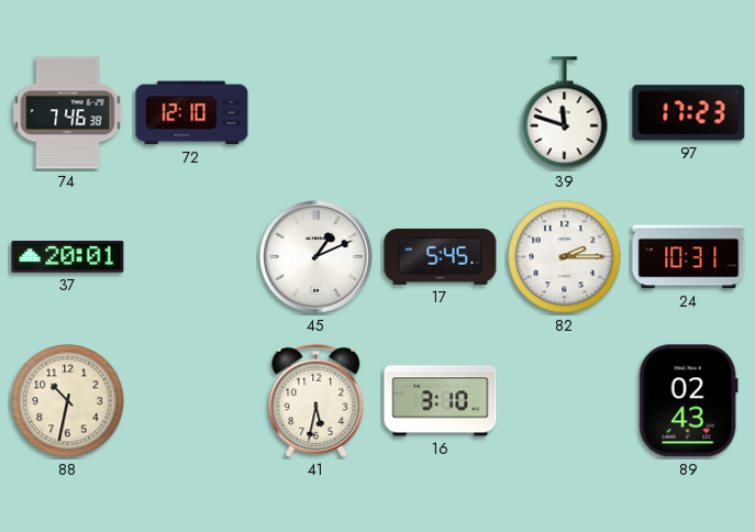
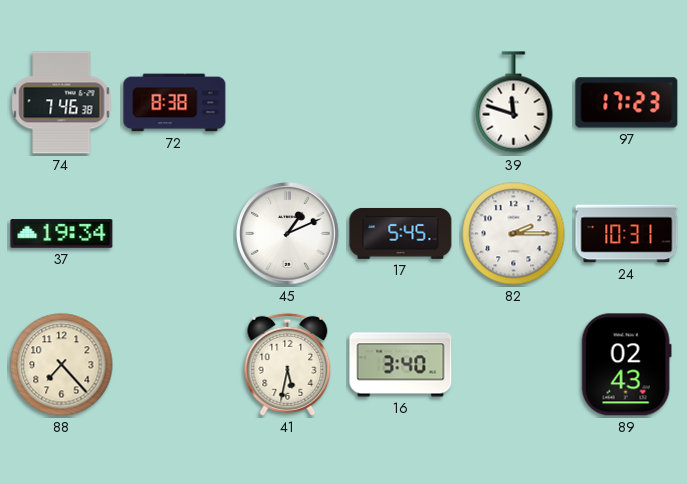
72: 12:10 -> 8:38
37: 20:01 -> 19:34
88: 10:32 -> 7:23
16: 3:10 -> 3:40
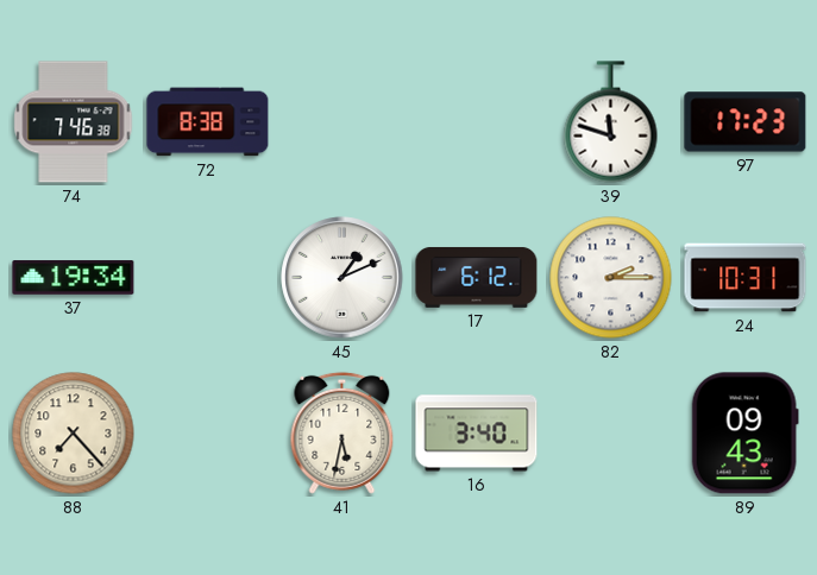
17: 5:45 -> 6:12
89: 02:43 -> 09:43
